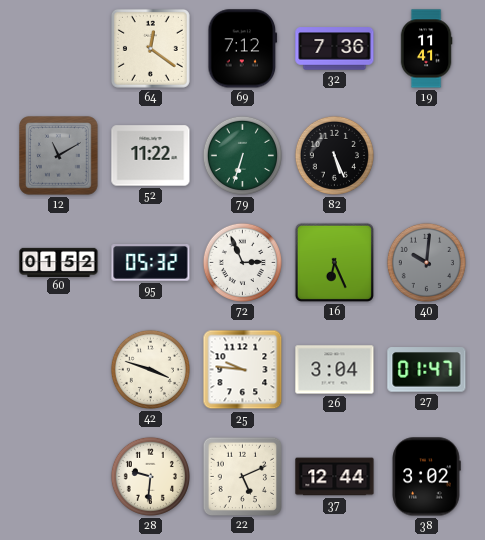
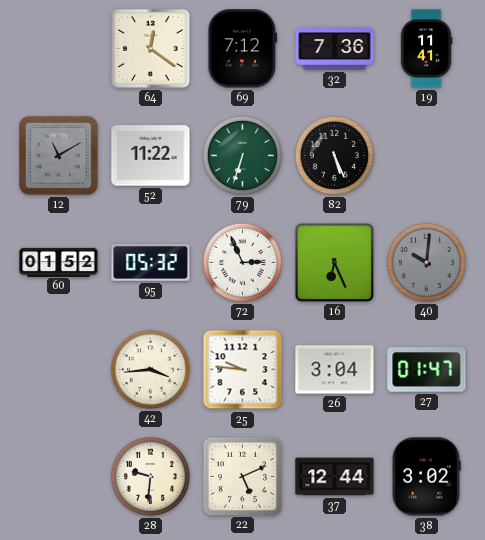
42: 3:48 -> 3:44
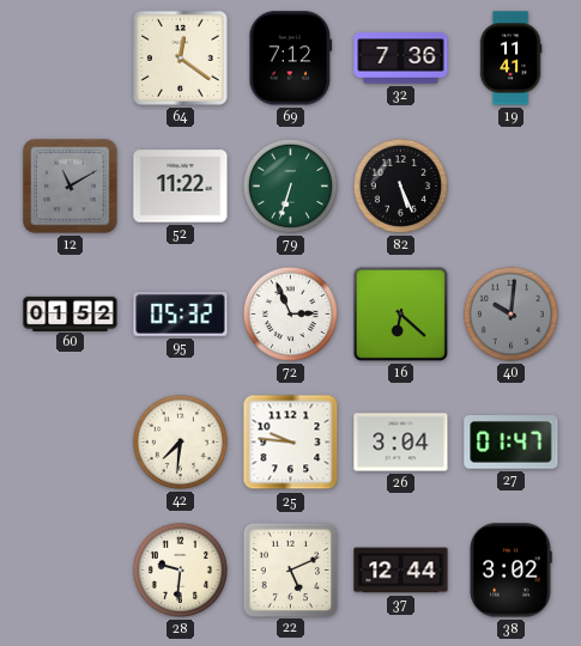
16: 6:26 -> 6:22
42: 3:44 -> 7:31
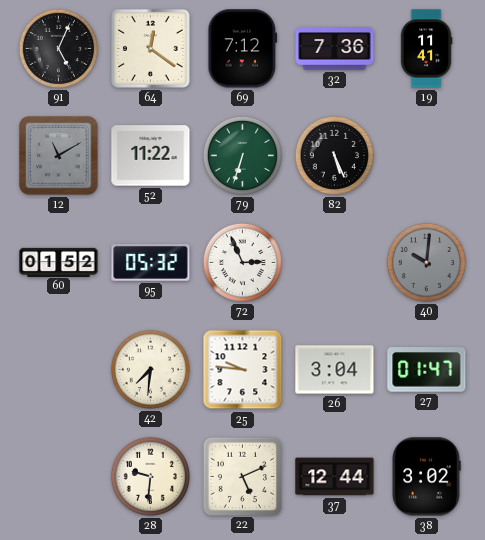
91: none -> 5:04
16: 6:22 -> none
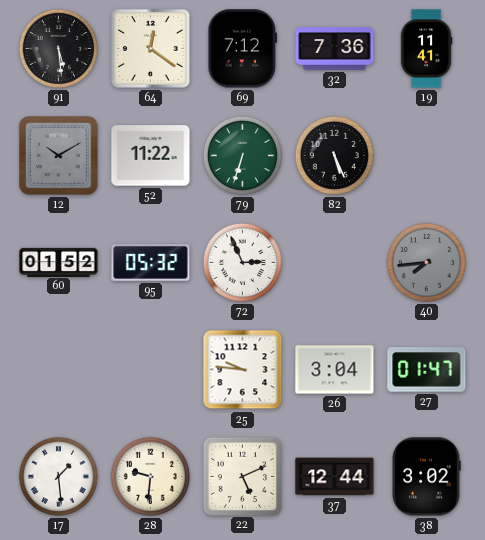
91: 5:04 -> 5:29
12: 11:10 -> 10:10
40: 10:01 -> 7:44
42: 7:31 -> none
17: none -> 1:29
